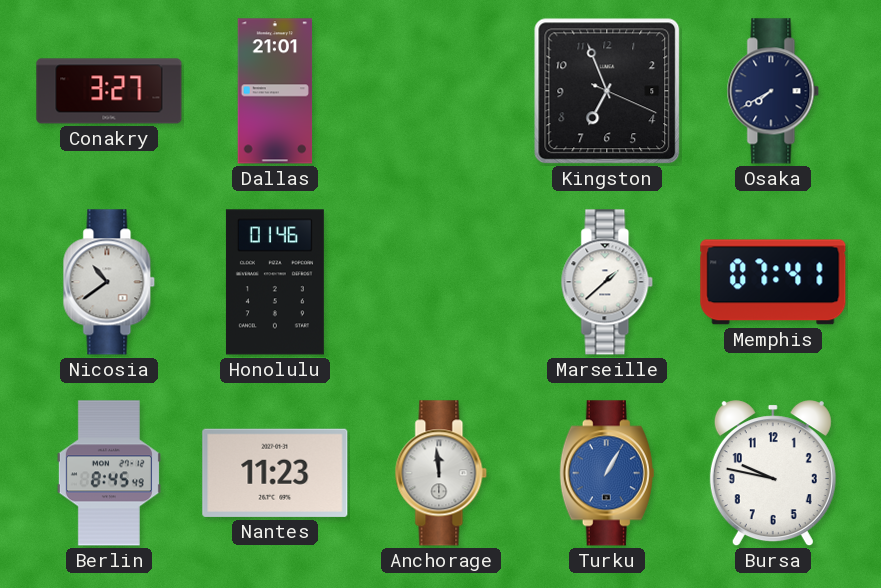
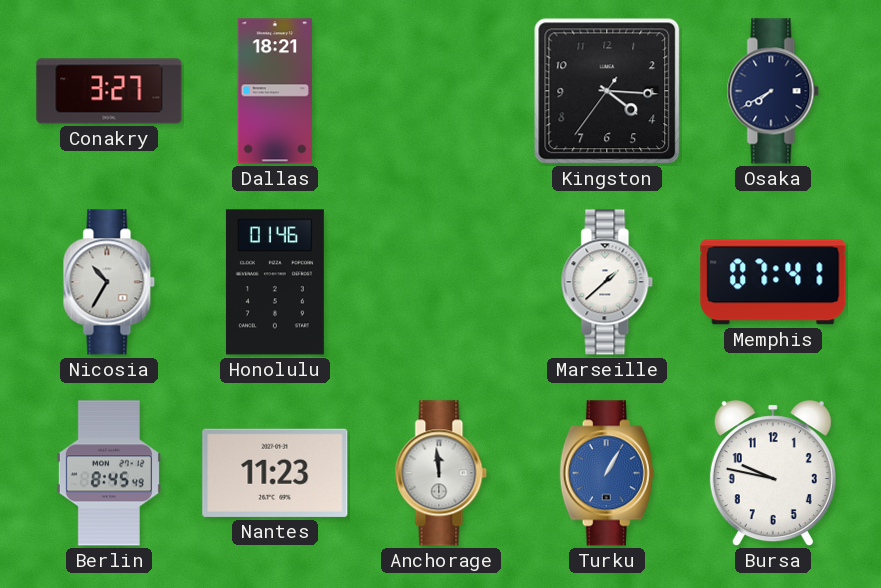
Dallas: 21:01 -> 18:21
Kingston: 6:56 -> 4:15
Nicosia: 10:39 -> 10:35
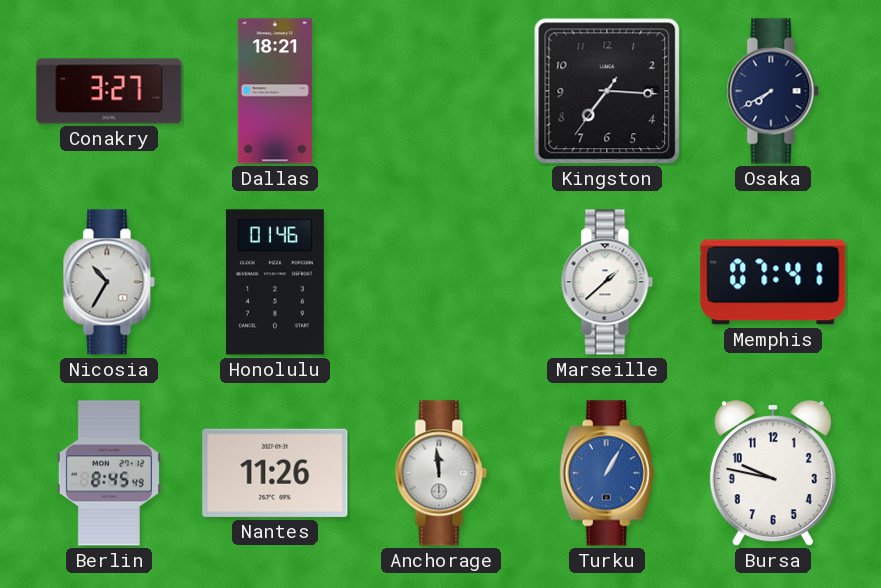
Kingston: 4:15 -> 7:15
Nantes: 11:23 -> 11:26
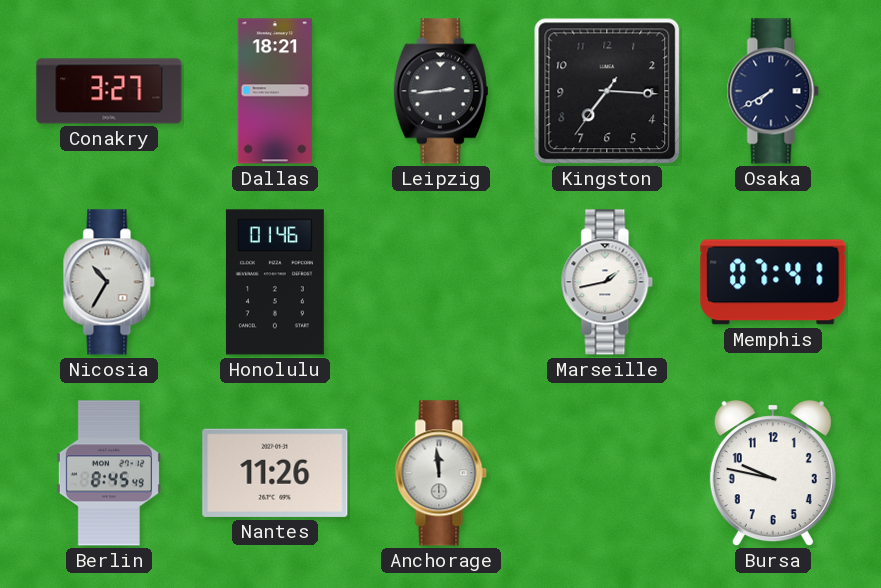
Leipzig: none -> 2:44
Marseille: 1:38 -> 1:43
Turku: 1:05 -> none
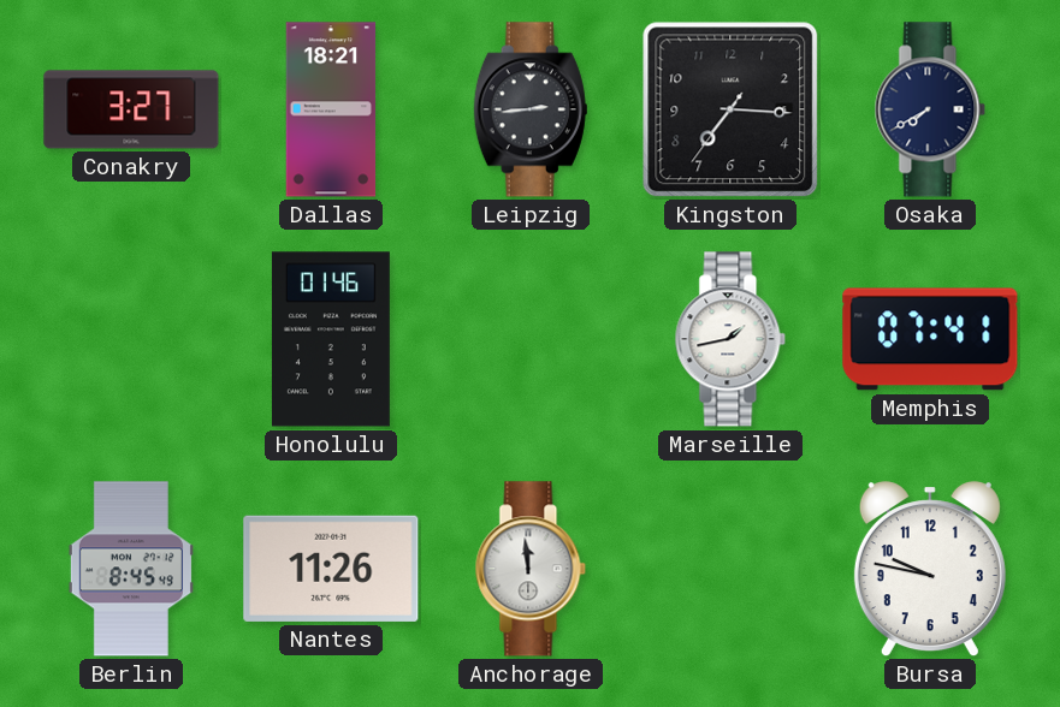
Nicosia: 10:35 -> none
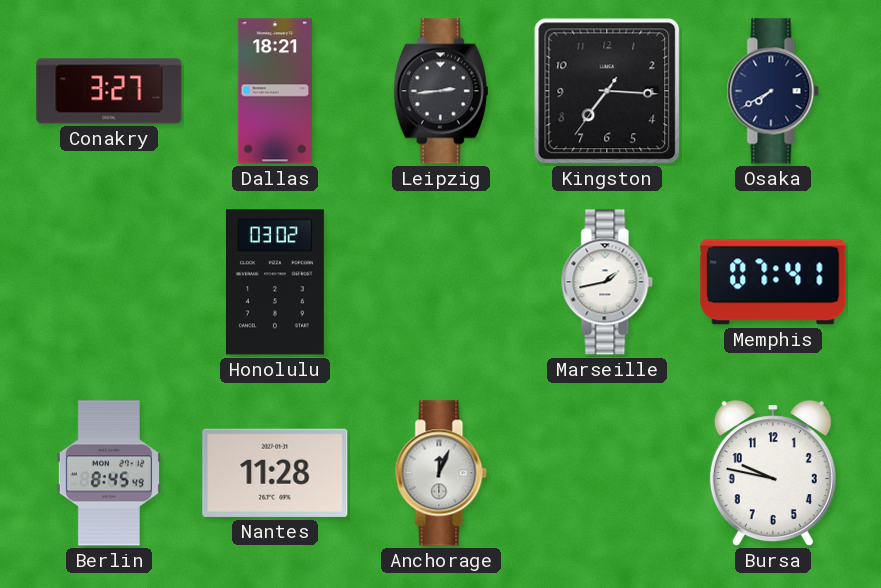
Honolulu: 01:46 -> 03:02
Nantes: 11:26 -> 11:28
Anchorage: 11:59 -> 12:04
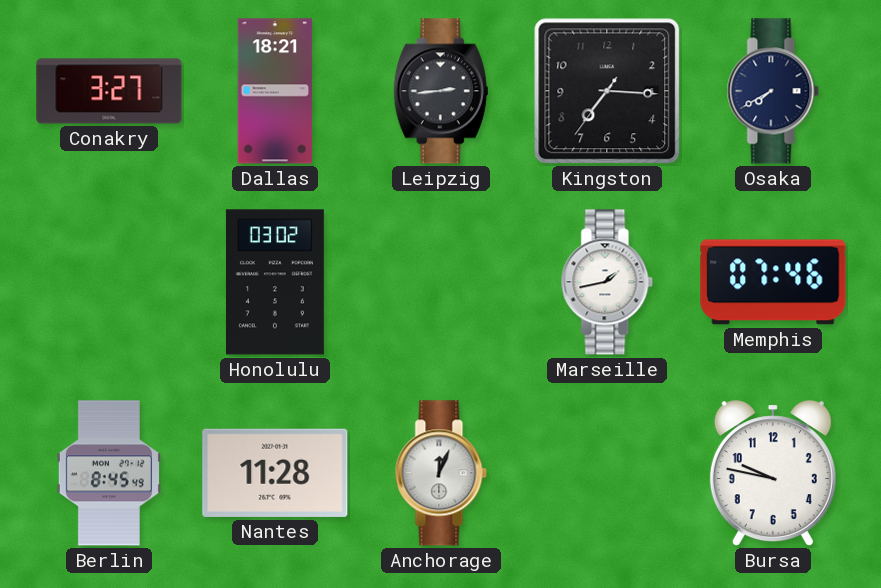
Memphis: 07:41 -> 07:46
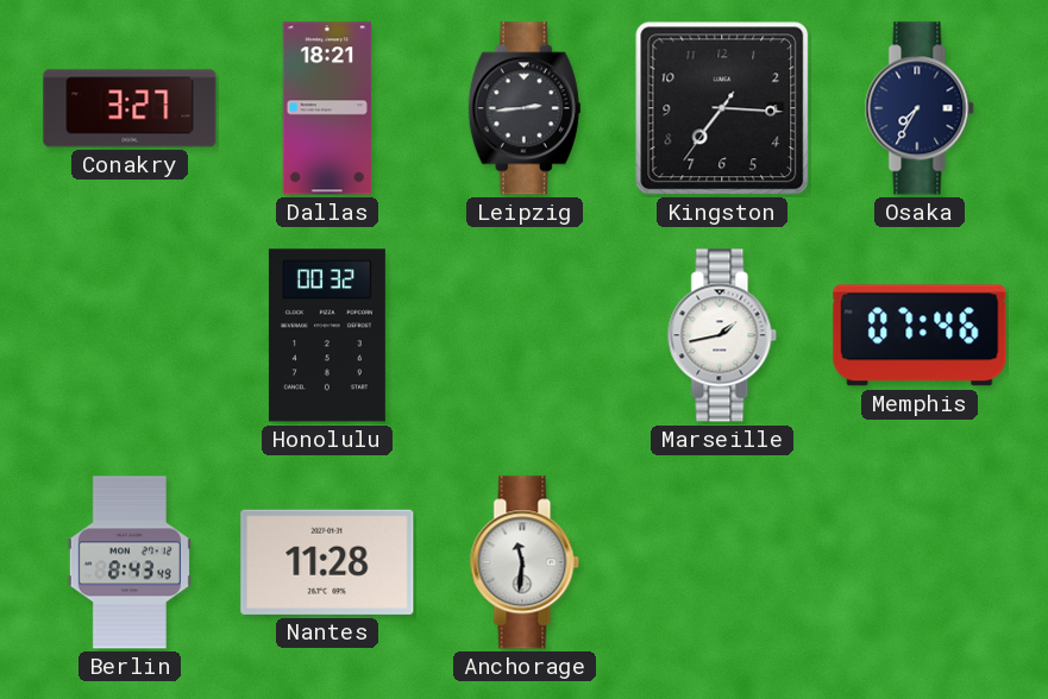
Osaka: 7:40 -> 7:35
Honolulu: 03:02 -> 00:32
Berlin: 8:45 -> 8:43
Anchorage: 12:04 -> 11:31
Bursa: 9:47 -> none
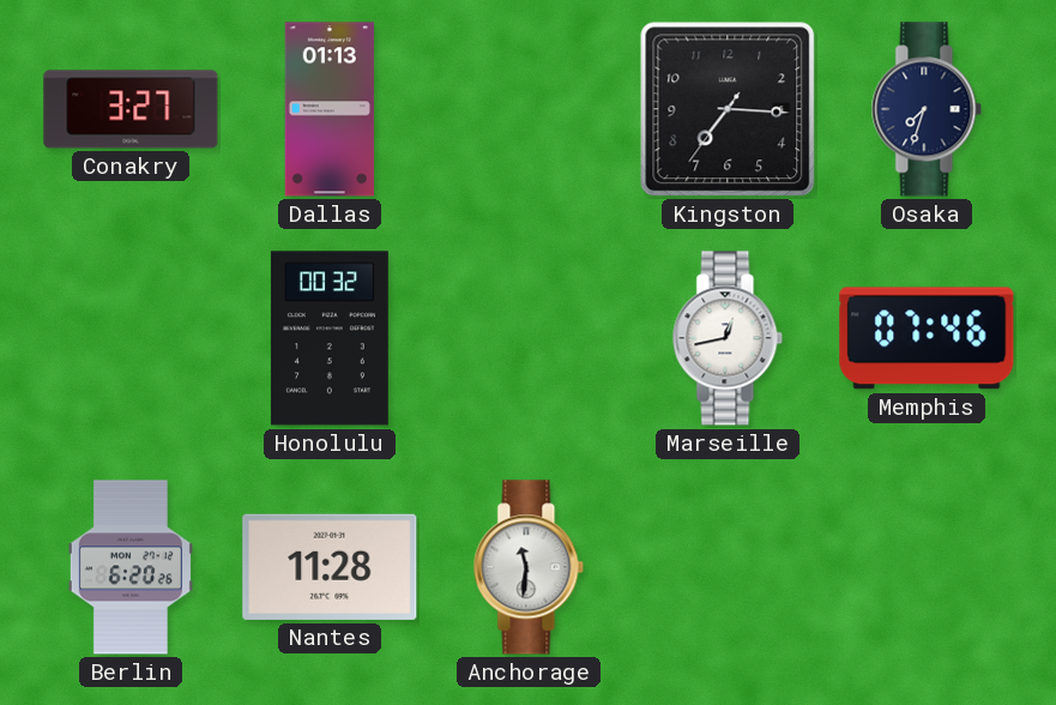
Dallas: 18:21 -> 01:13
Leipzig: 2:44 -> none
Osaka: 7:35 -> 7:33
Marseille: 1:43 -> 12:43
Berlin: 8:43 -> 6:20
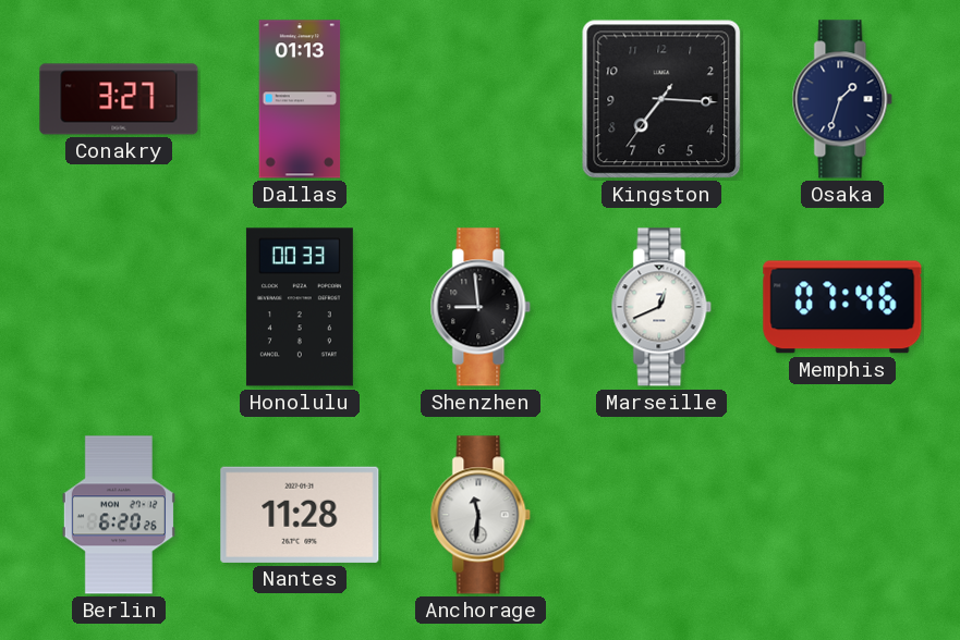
Osaka: 7:33 -> 1:33
Honolulu: 00:32 -> 00:33
Shenzhen: none -> 8:59
Marseille: 12:43 -> 12:41
